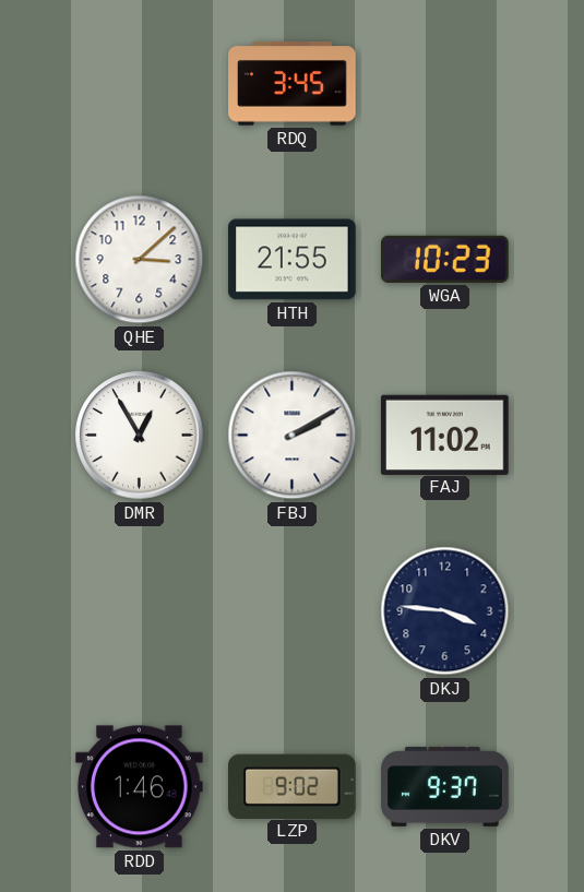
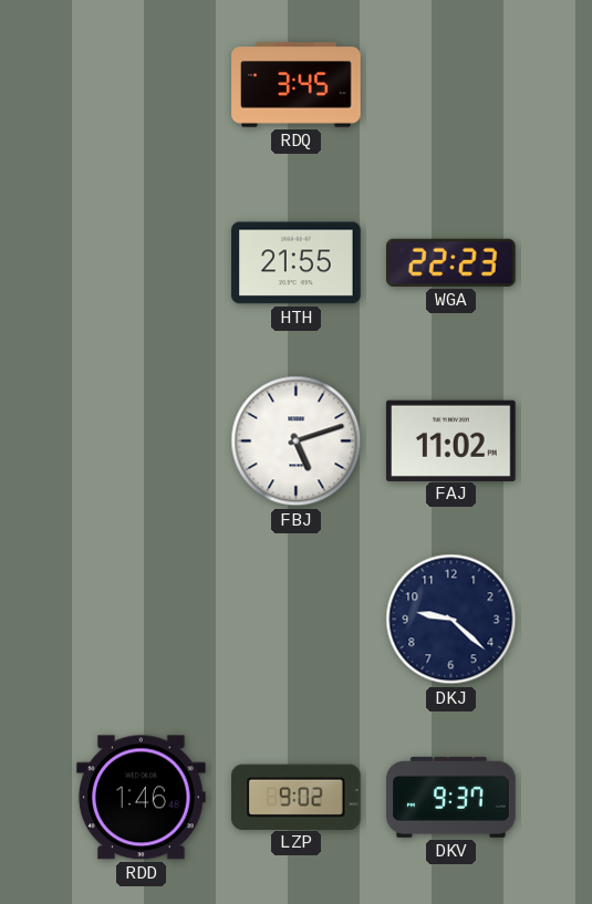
QHE: 3:08 -> none
WGA: 10:23 -> 22:23
DMR: 12:55 -> none
FBJ: 2:10 -> 5:12
DKJ: 3:46 -> 9:22
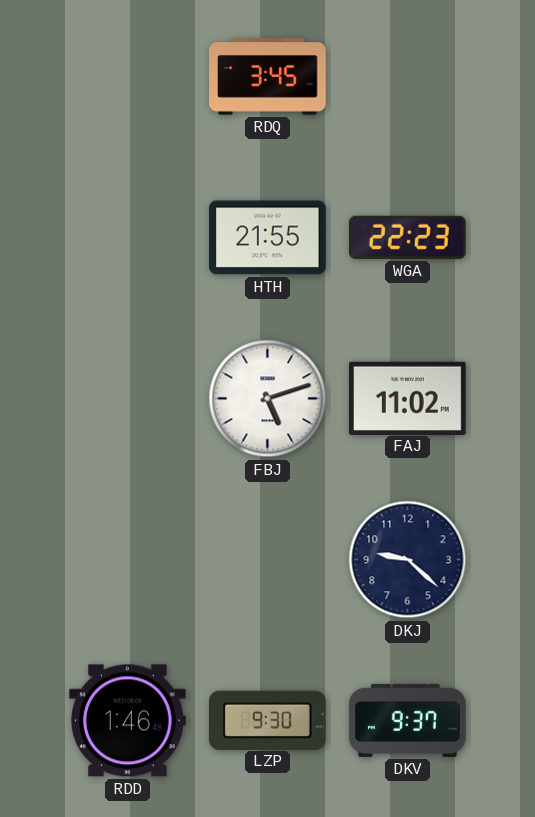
LZP: 9:02 -> 9:30
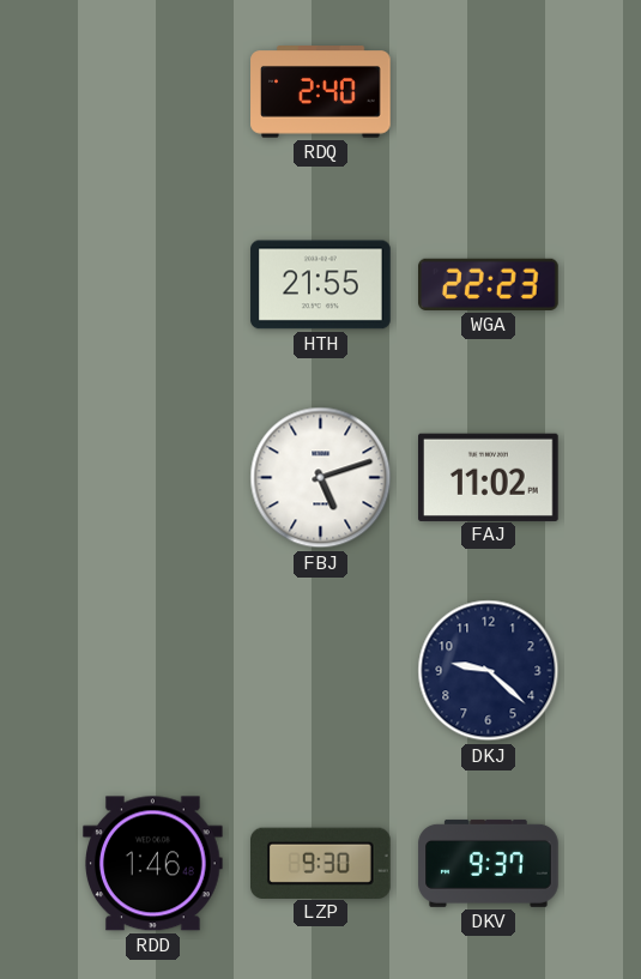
RDQ: 3:45 -> 2:40
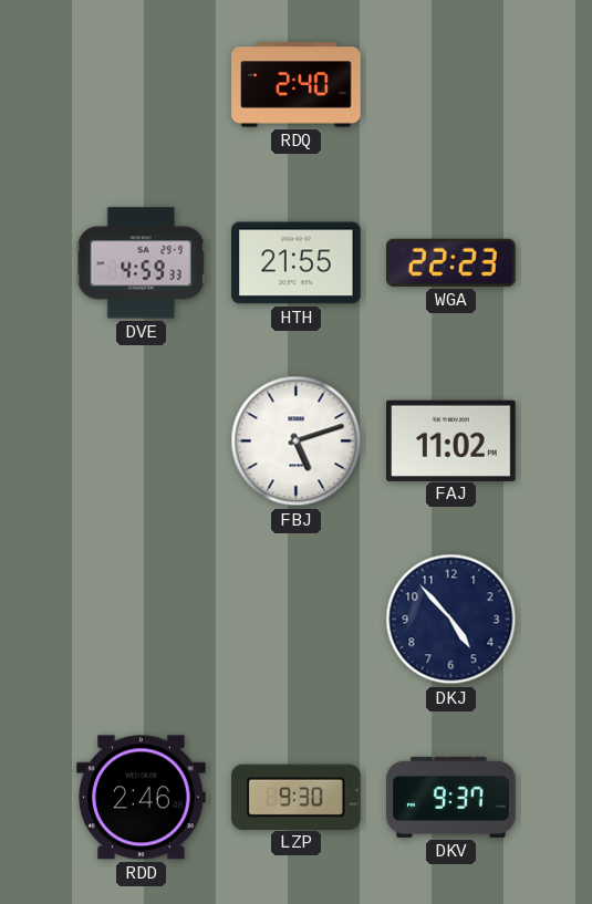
DVE: none -> 4:59
DKJ: 9:22 -> 4:53
RDD: 1:46 -> 2:46
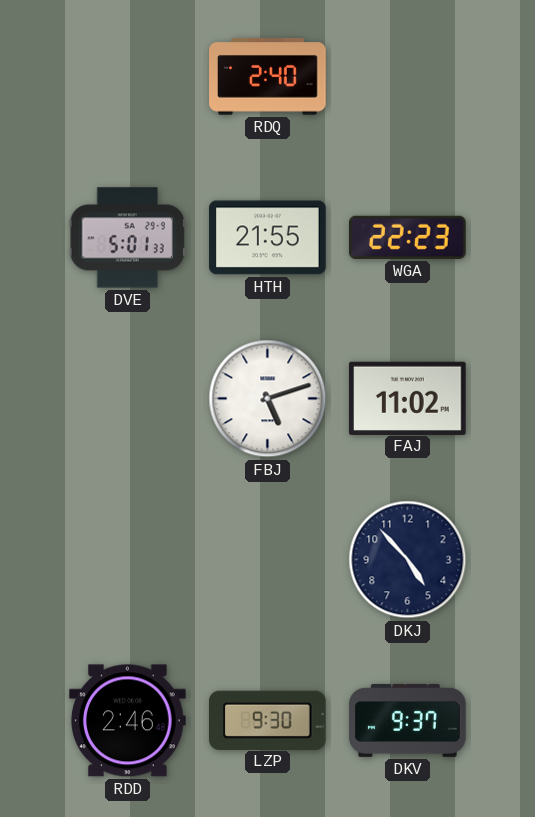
DVE: 4:59 -> 5:01
